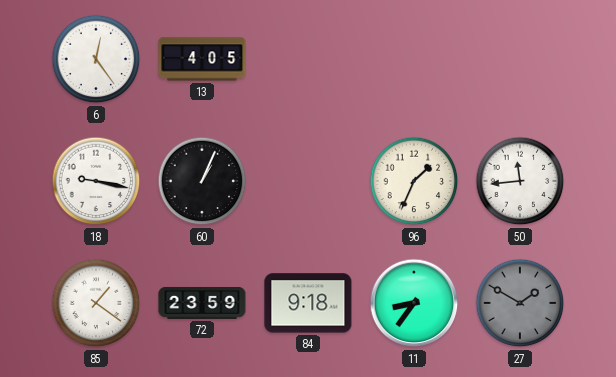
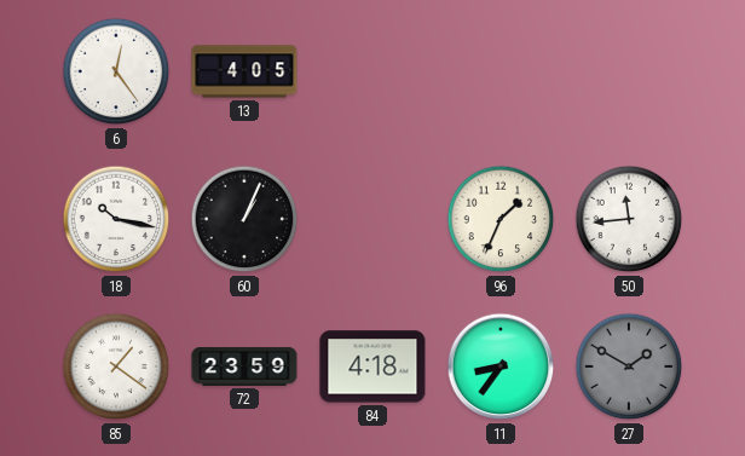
18: 9:17 -> 10:17
84: 9:18 -> 4:18
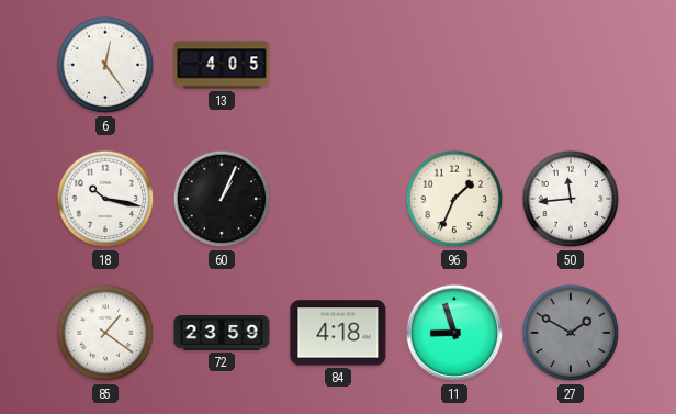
11: 8:36 -> 8:57
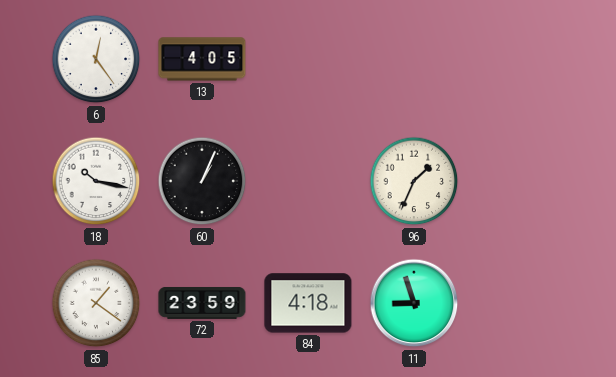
50: 11:44 -> none
27: 1:50 -> none
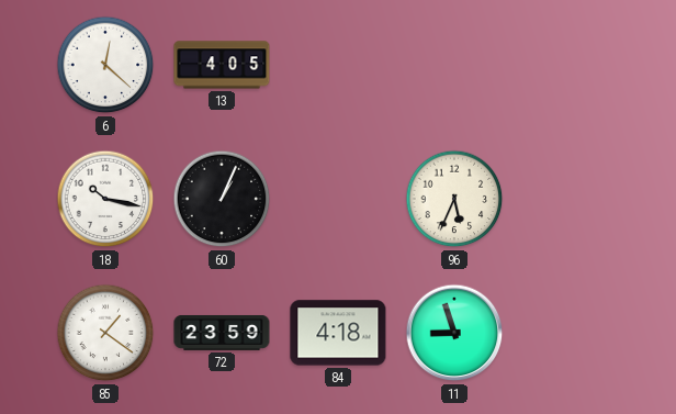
6: 12:24 -> 12:22
96: 1:34 -> 5:34
